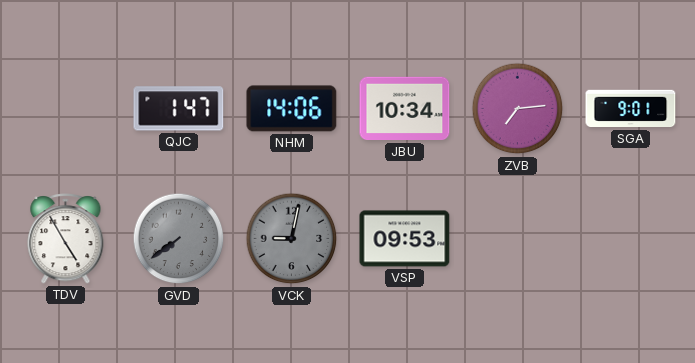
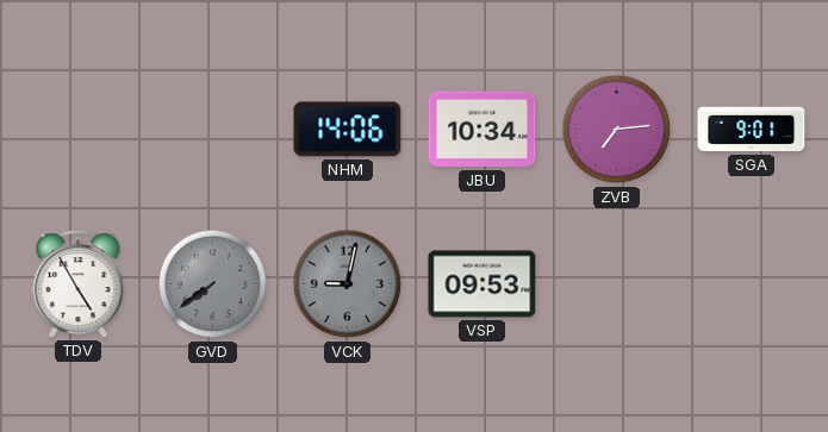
QJC: 1:47 -> none
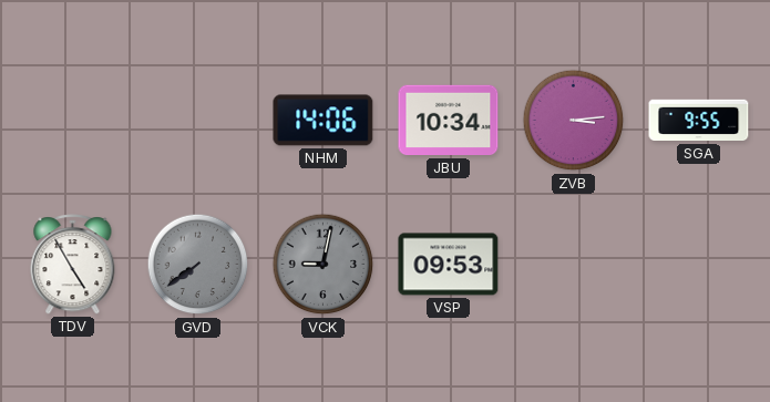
ZVB: 7:14 -> 3:14
SGA: 9:01 -> 9:55
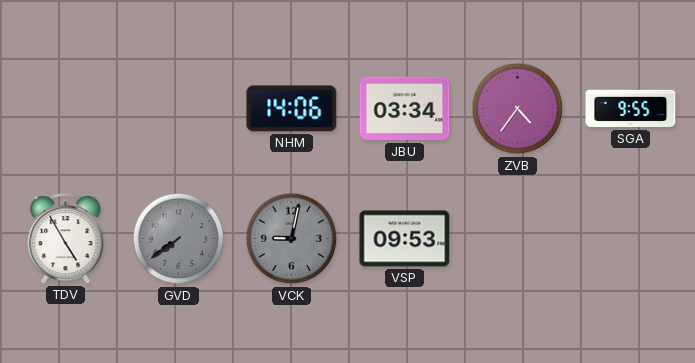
JBU: 10:34 -> 03:34
ZVB: 3:14 -> 4:36
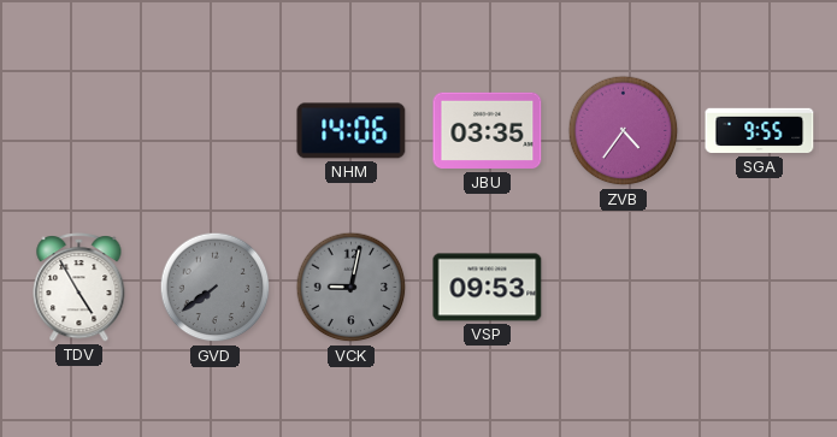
JBU: 03:34 -> 03:35
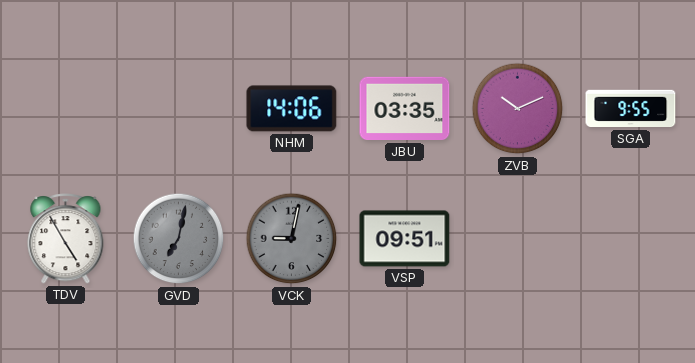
ZVB: 4:36 -> 10:11
GVD: 7:39 -> 7:02
VSP: 09:53 -> 09:51
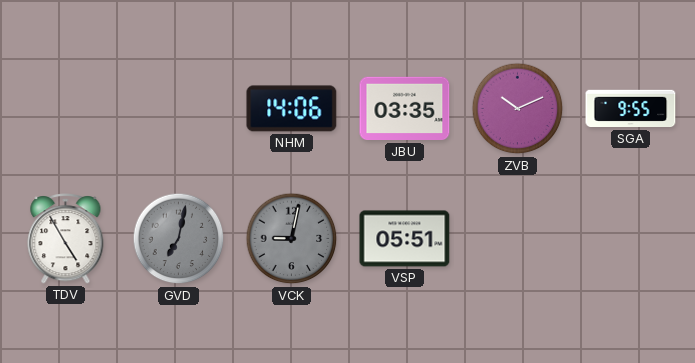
VSP: 09:51 -> 05:51
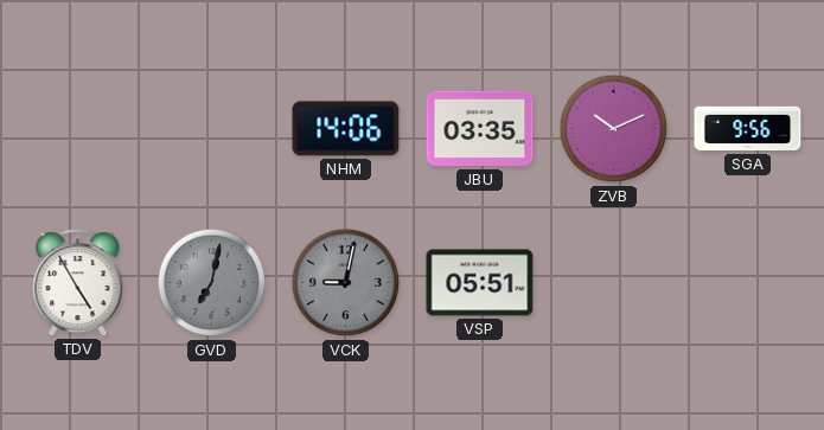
SGA: 9:55 -> 9:56
